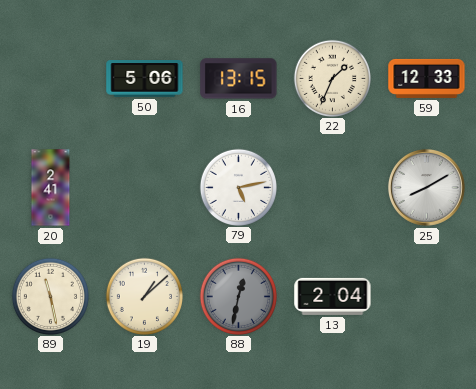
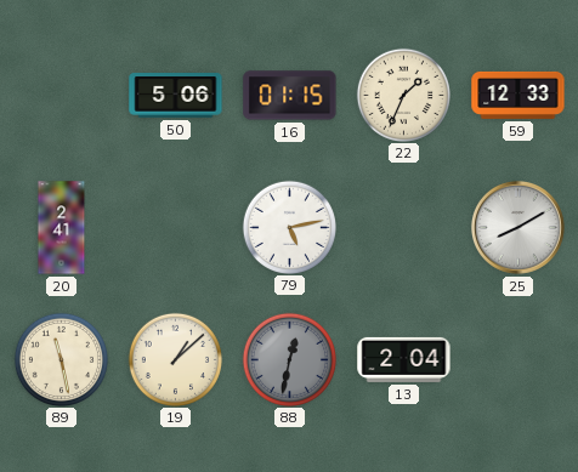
16: 13:15 -> 01:15
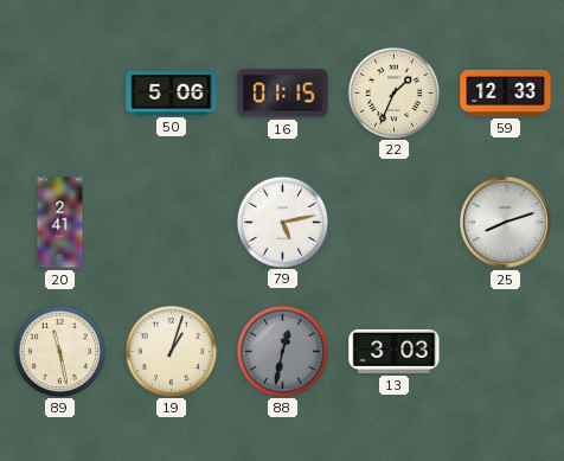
25: 8:10 -> 8:12
19: 1:08 -> 1:03
13: 2:04 -> 3:03
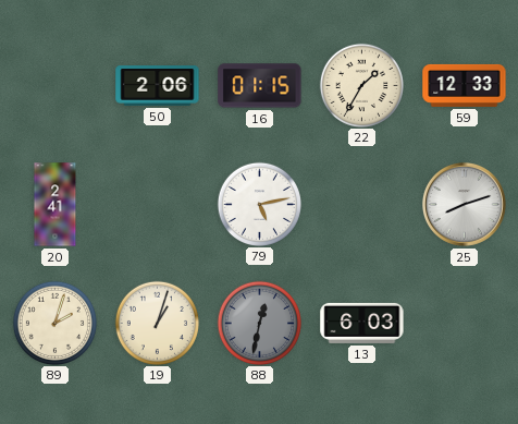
50: 5:06 -> 2:06
22: 1:34 -> 1:35
89: 11:28 -> 2:03
13: 3:03 -> 6:03
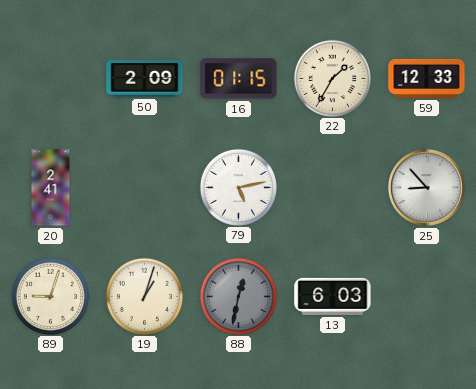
50: 2:06 -> 2:09
25: 8:12 -> 8:53
89: 2:03 -> 9:03
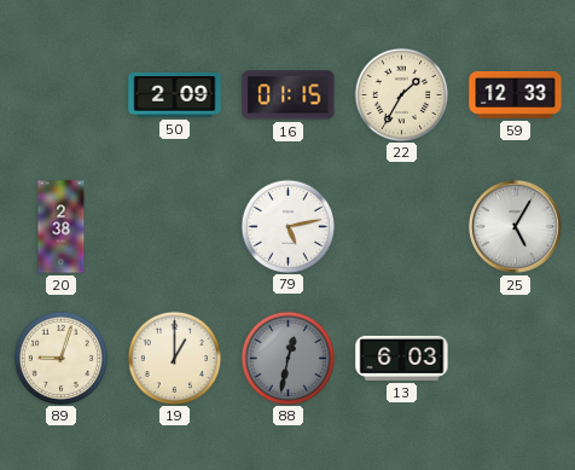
20: 2:41 -> 2:38
25: 8:53 -> 5:05
19: 1:03 -> 1:00
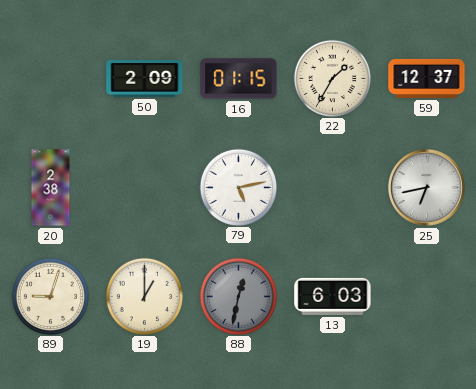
59: 12:33 -> 12:37
25: 5:05 -> 6:43
